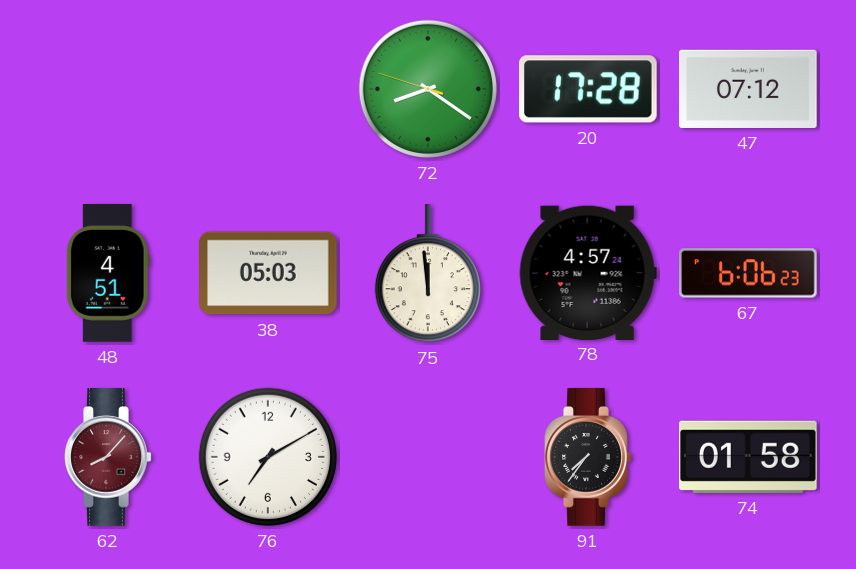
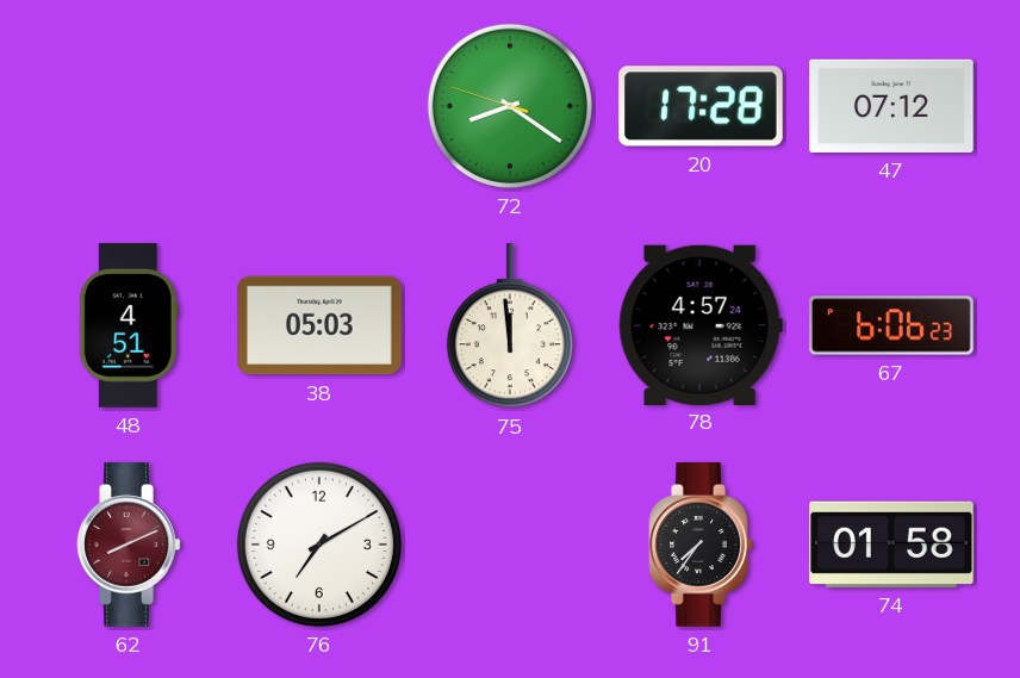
62: 8:07 -> 8:11
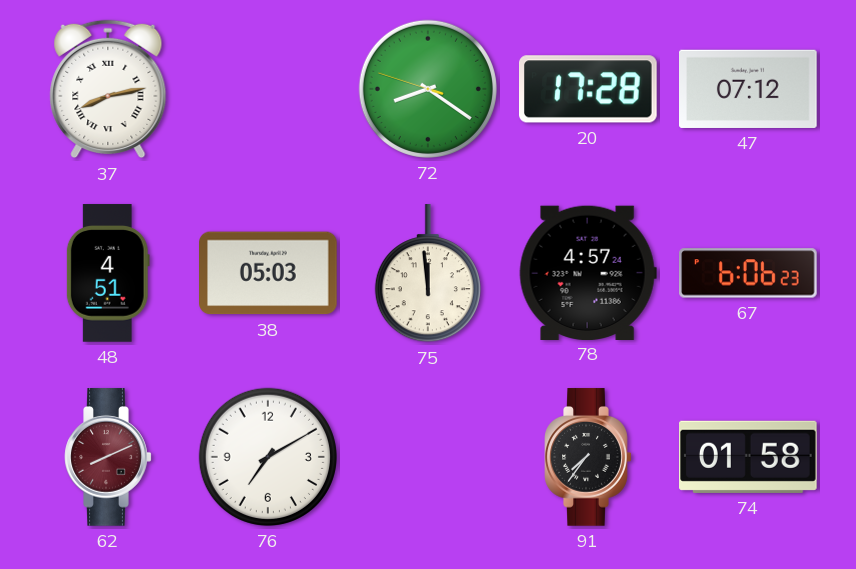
37: none -> 8:13
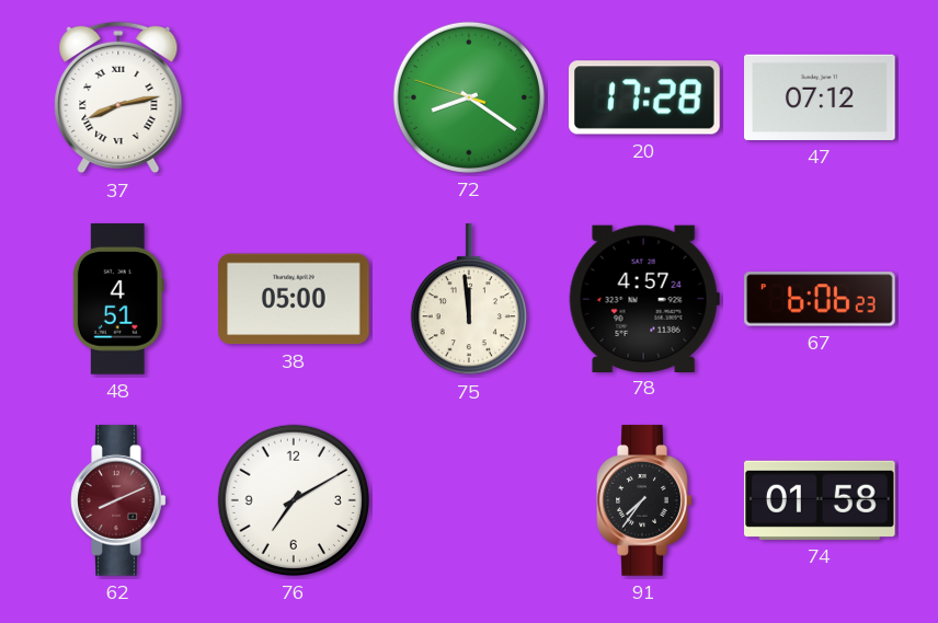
38: 05:03 -> 05:00
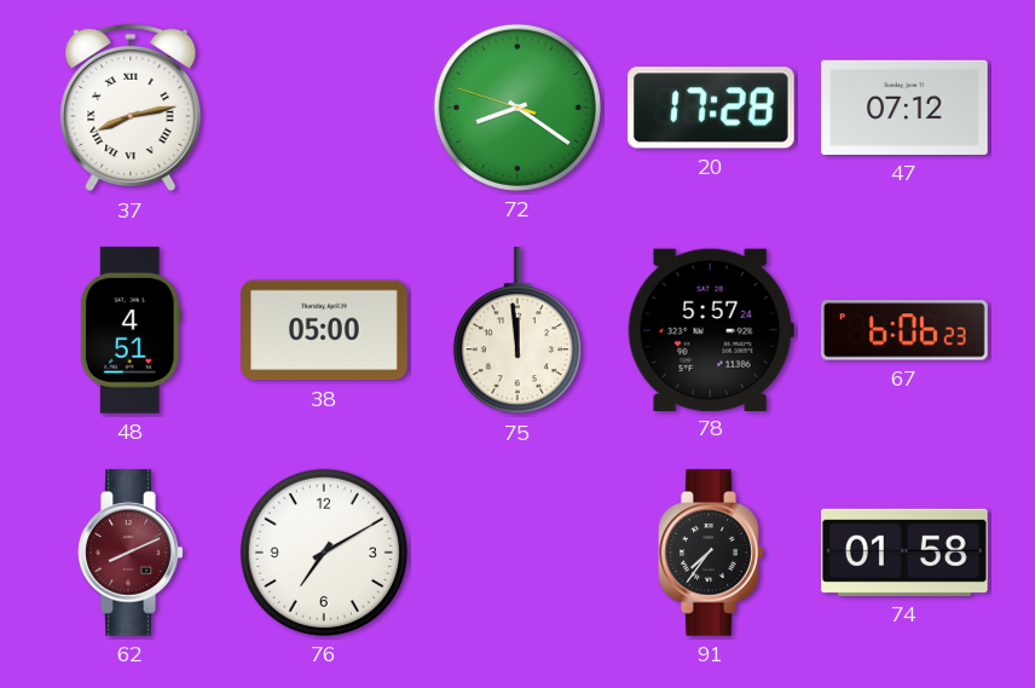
78: 4:57 -> 5:57
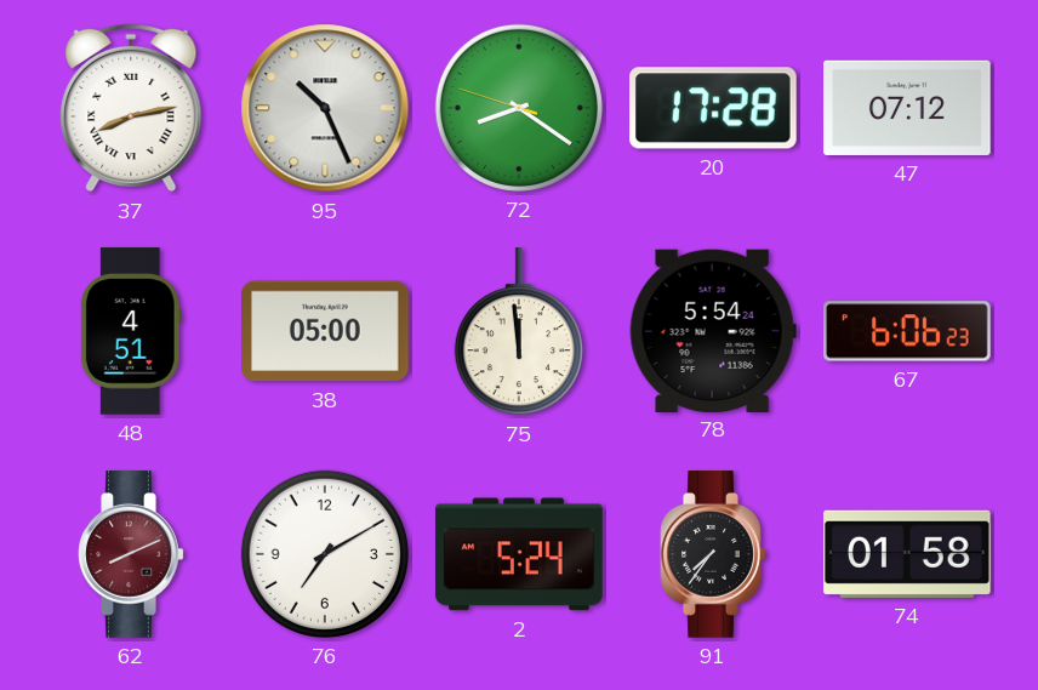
95: none -> 10:26
78: 5:57 -> 5:54
2: none -> 5:24
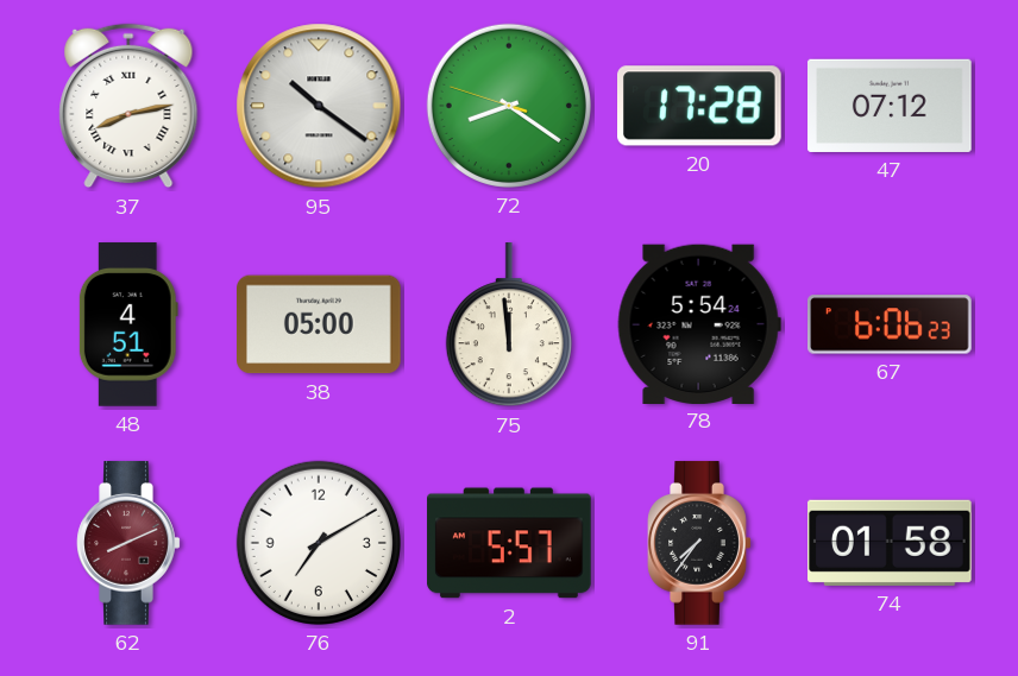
95: 10:26 -> 10:21
2: 5:24 -> 5:57
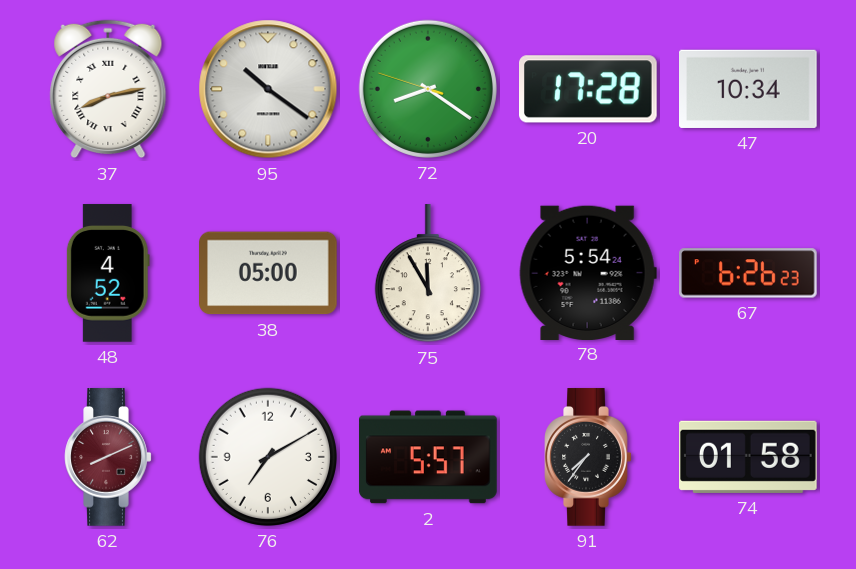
47: 07:12 -> 10:34
48: 4:51 -> 4:52
75: 11:59 -> 11:55
67: 6:06 -> 6:26
